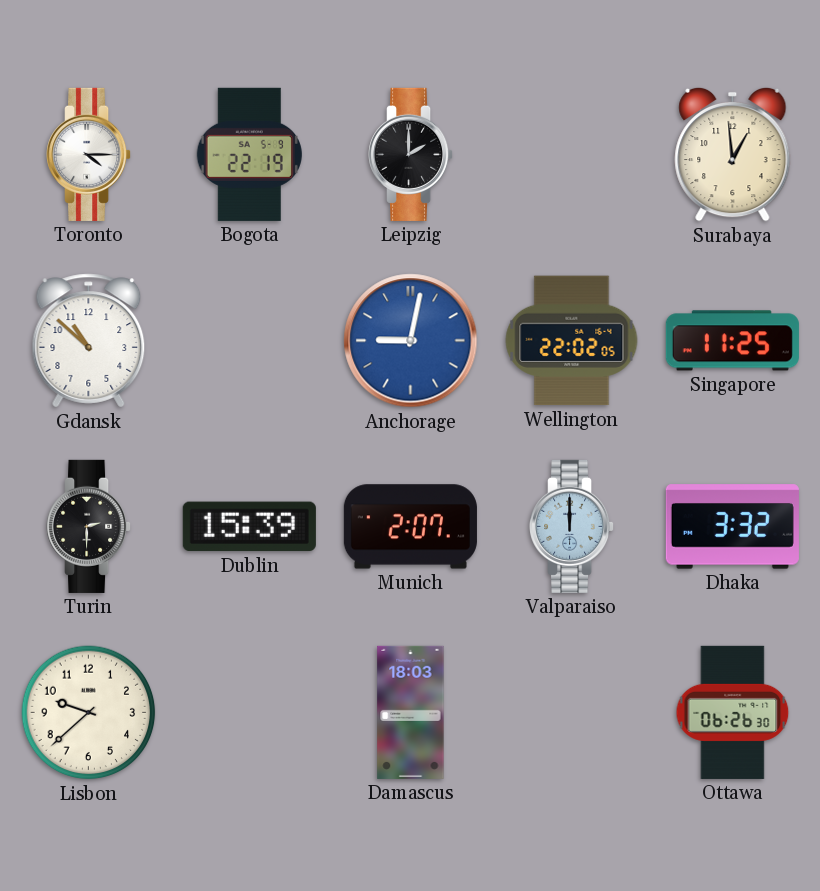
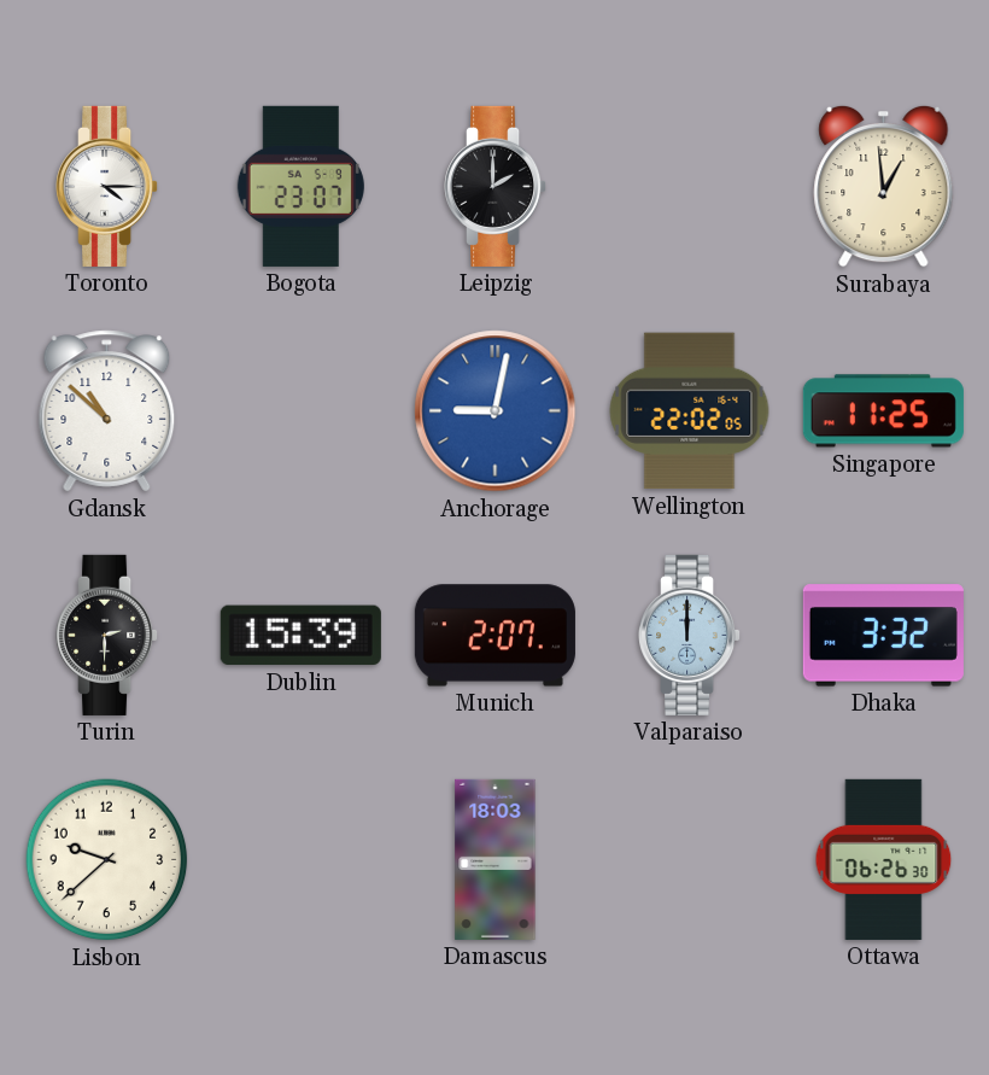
Bogota: 22:19 -> 23:07
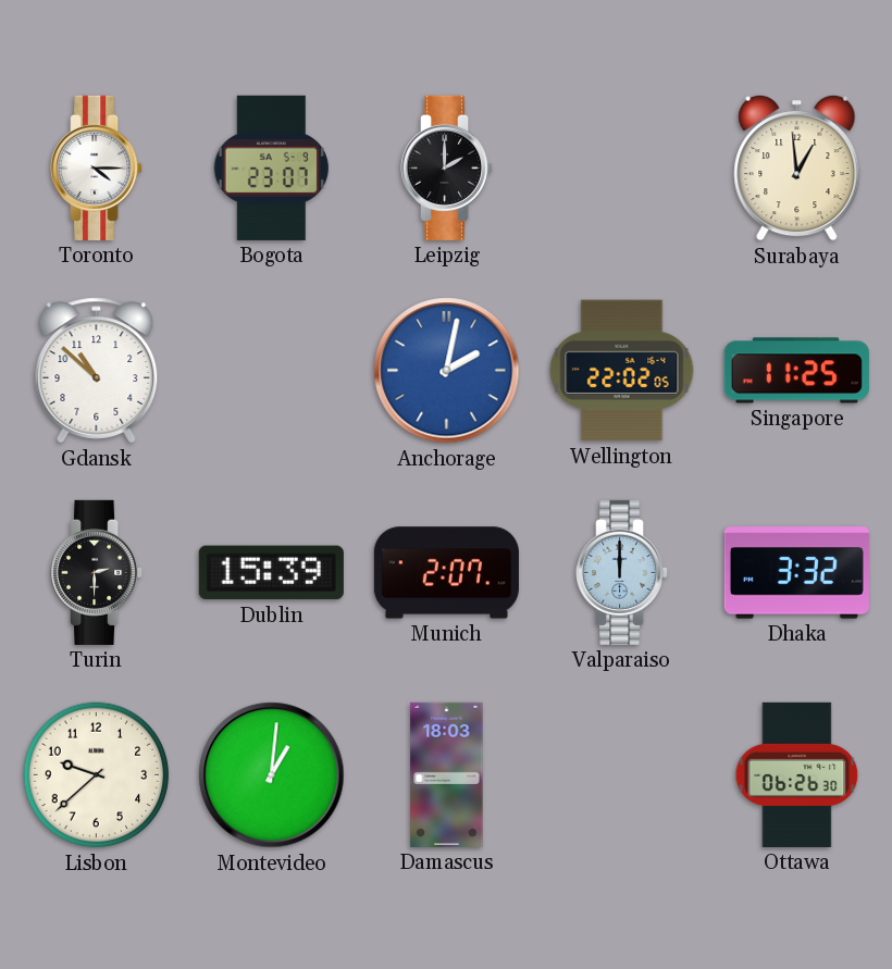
Anchorage: 9:02 -> 2:02
Montevideo: none -> 1:01
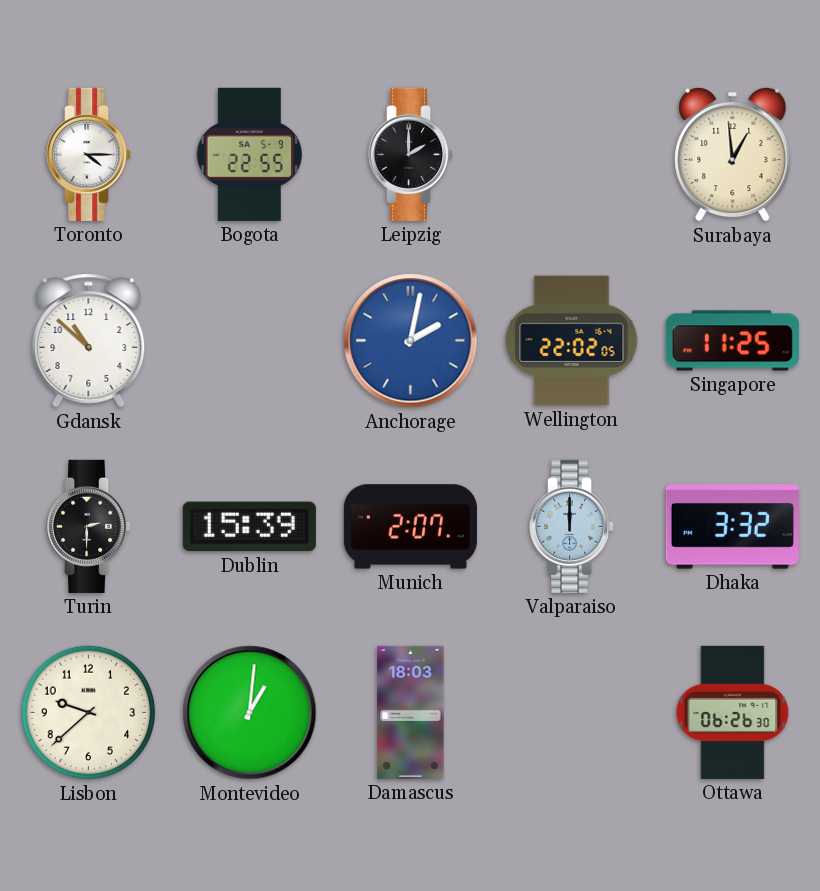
Bogota: 23:07 -> 22:55
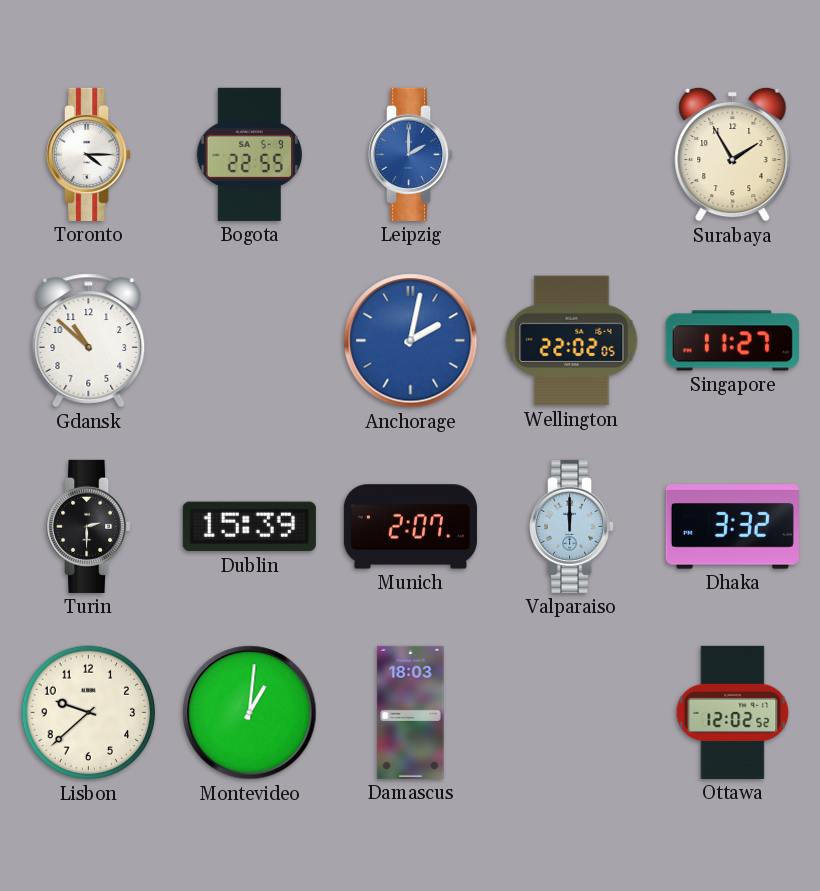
Leipzig dial: black -> blue
Surabaya: 12:59 -> 1:55
Singapore: 11:25 -> 11:27
Ottawa: 06:26 -> 12:02
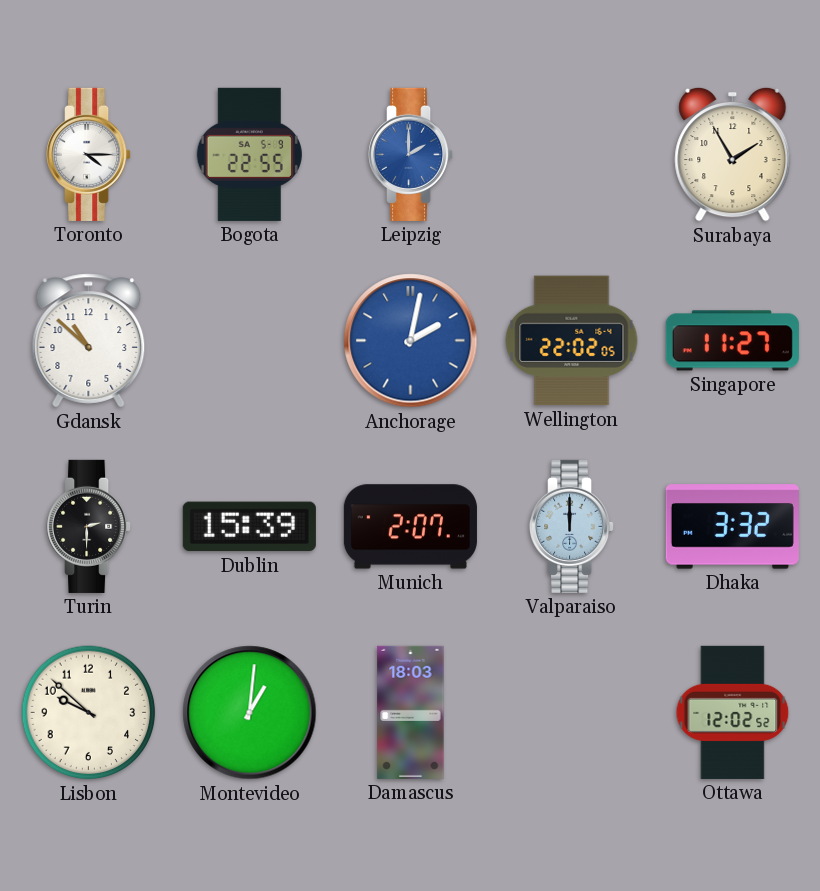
Lisbon: 9:38 -> 9:52
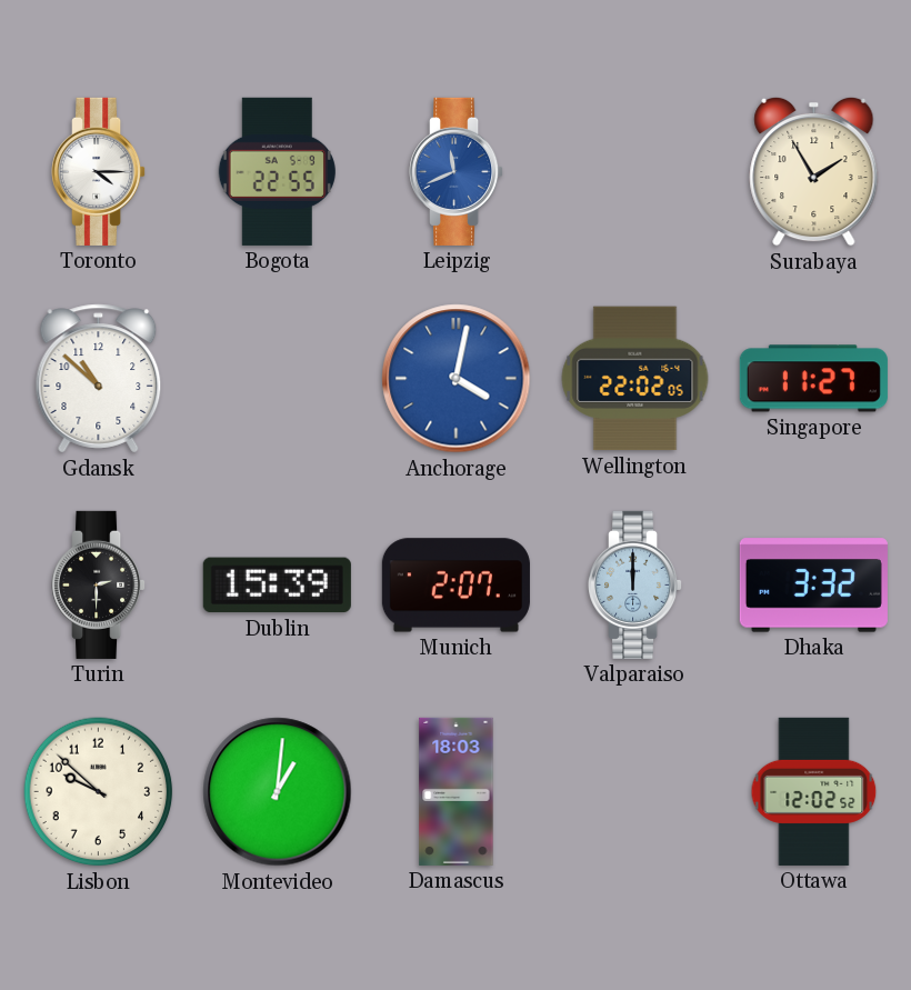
Leipzig: 2:00 -> 11:41
Anchorage: 2:02 -> 4:02
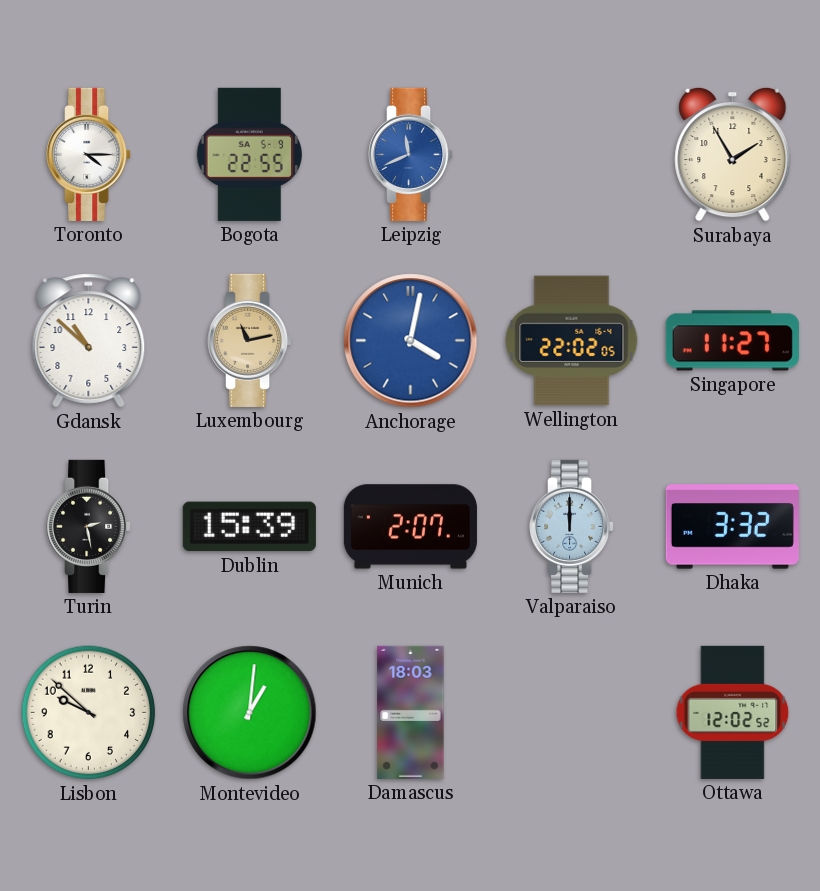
Luxembourg: none -> 11:13
Turin: 2:30 -> 2:28
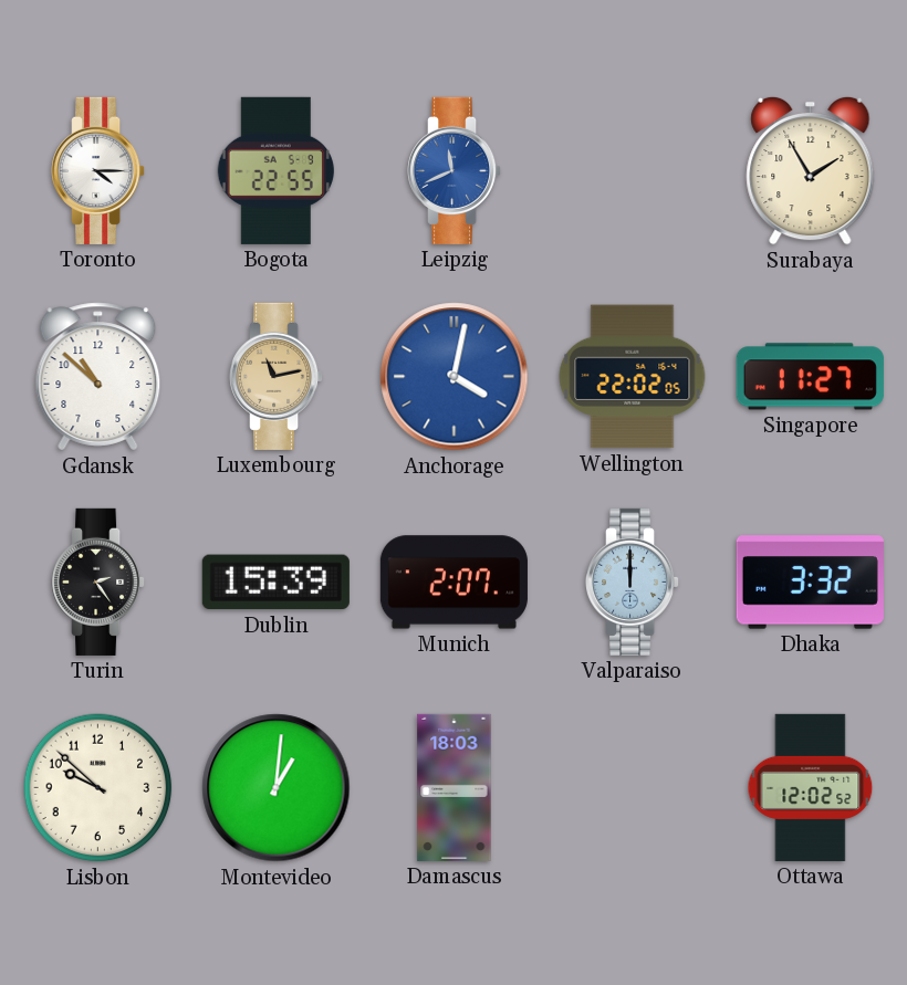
Turin: 2:28 -> 2:24
